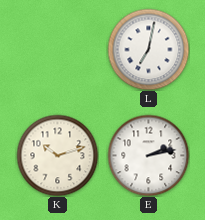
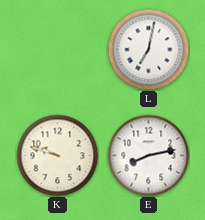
K: 10:12 -> 9:48
E: 2:13 -> 8:13
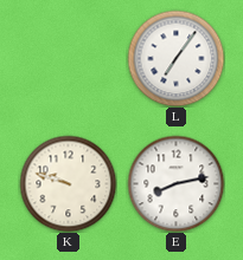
L: 7:02 -> 7:06
